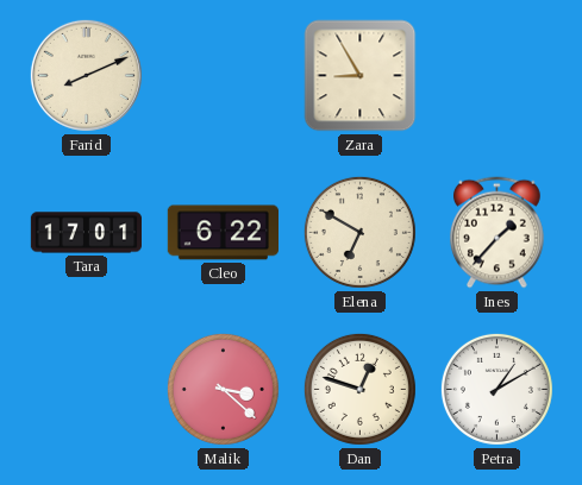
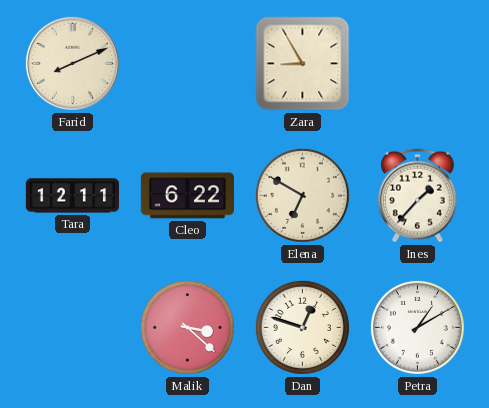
Tara: 17:01 -> 12:11
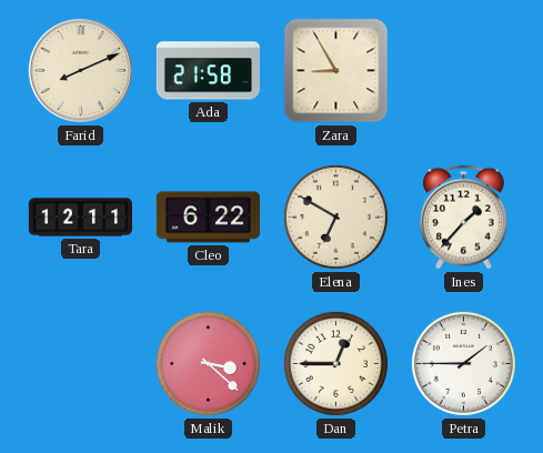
Ada: none -> 21:58
Dan: 12:48 -> 12:45
Petra: 1:10 -> 1:45
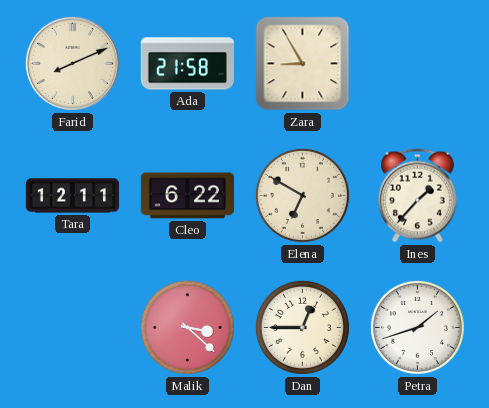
Petra: 1:45 -> 1:42
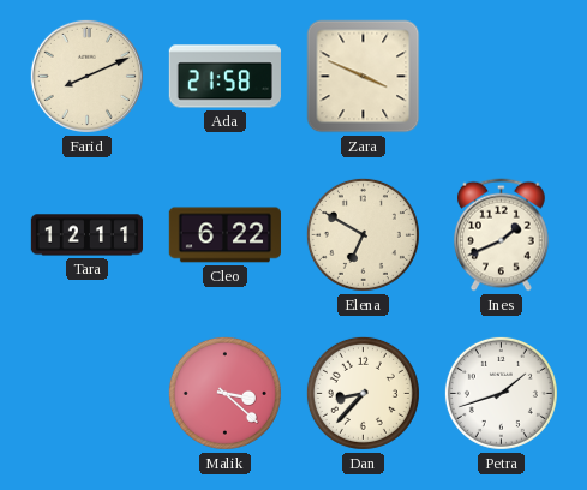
Zara: 8:55 -> 3:49
Ines: 1:37 -> 1:41
Dan: 12:45 -> 8:37
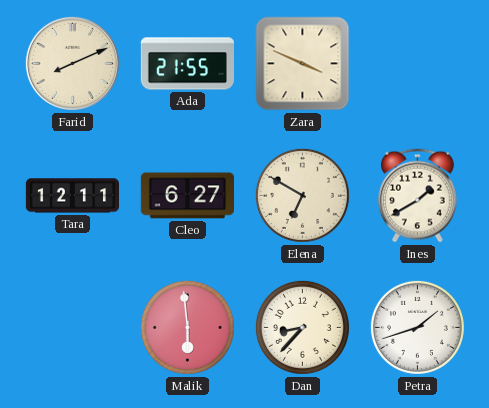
Ada: 21:58 -> 21:55
Cleo: 6:22 -> 6:27
Ines: 1:41 -> 1:40
Malik: 3:22 -> 5:59
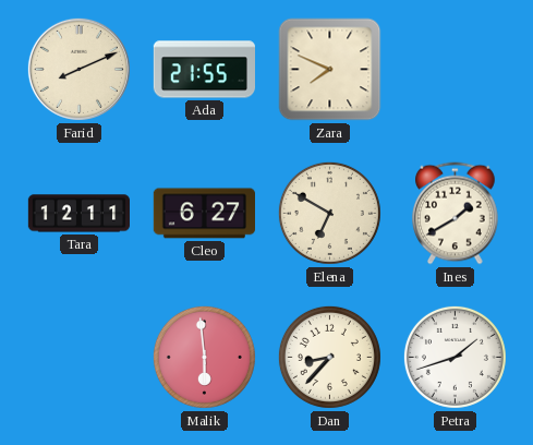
Zara: 3:49 -> 7:49
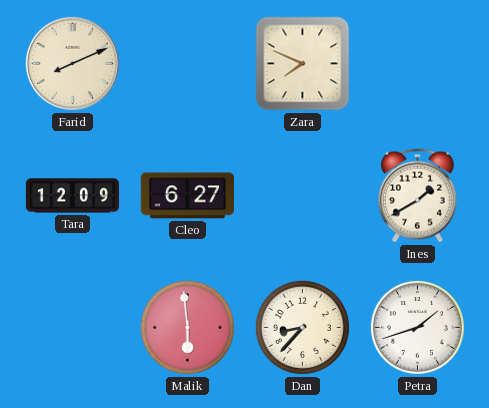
Ada: 21:55 -> none
Tara: 12:11 -> 12:09
Elena: 6:50 -> none
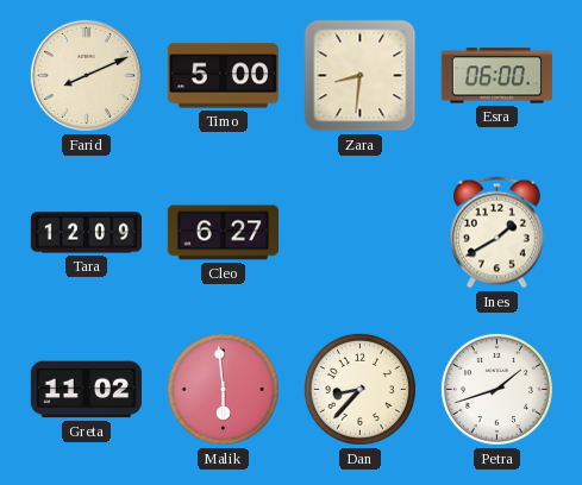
Timo: none -> 5:00
Zara: 7:49 -> 8:31
Esra: none -> 06:00
Greta: none -> 11:02
